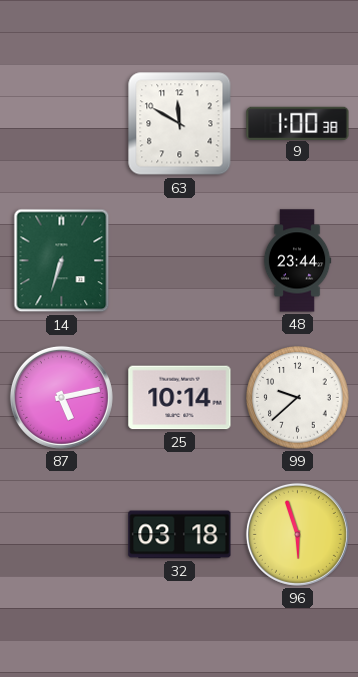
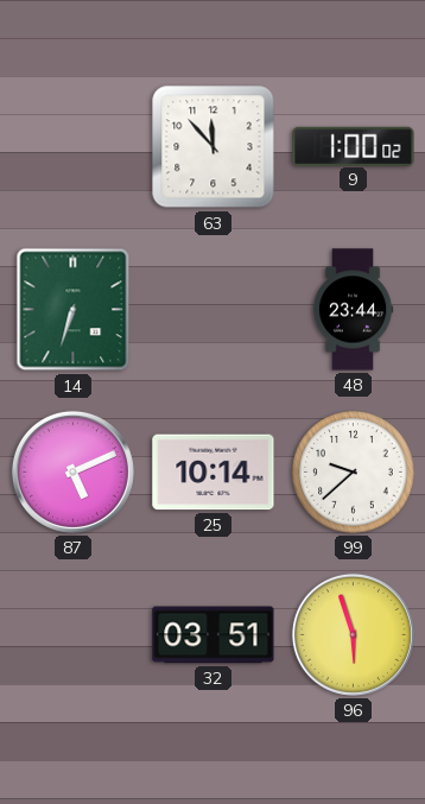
63: 11:50 -> 11:53
9: 1:00:38 -> 1:00:02
87: 5:13 -> 5:11
32: 03:18 -> 03:51
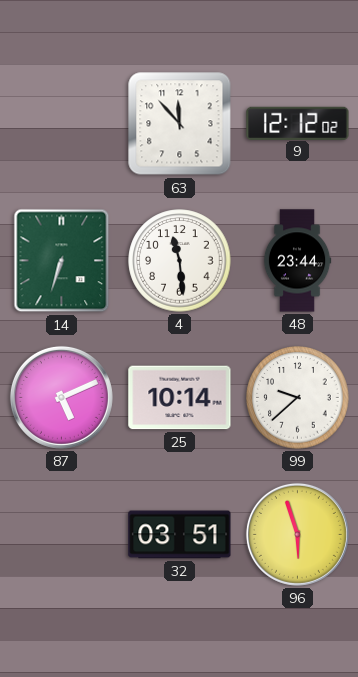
9: 1:00 -> 12:12
4: none -> 11:29
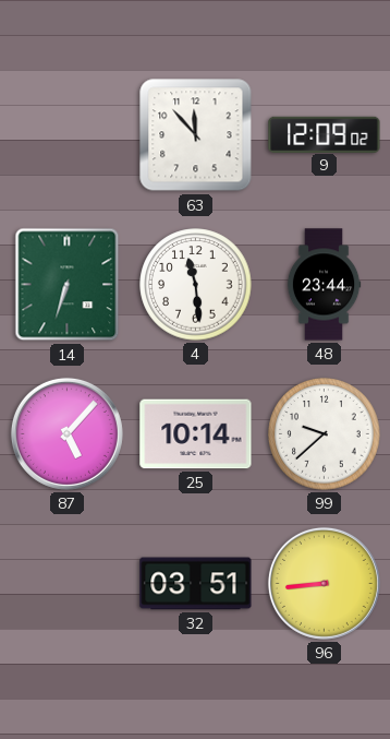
9: 12:12 -> 12:09
87: 5:11 -> 5:07
96: 5:57 -> 8:44
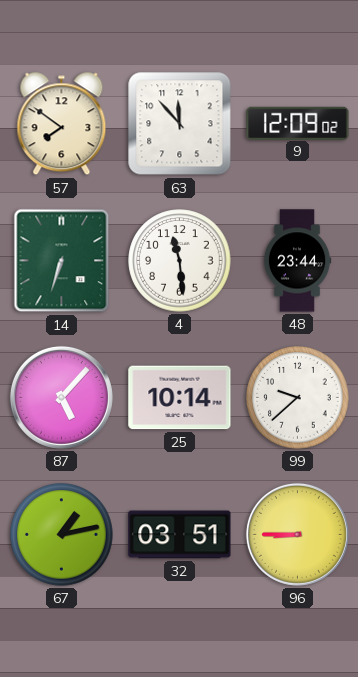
57: none -> 7:51
67: none -> 1:13
96: 8:44 -> 8:45
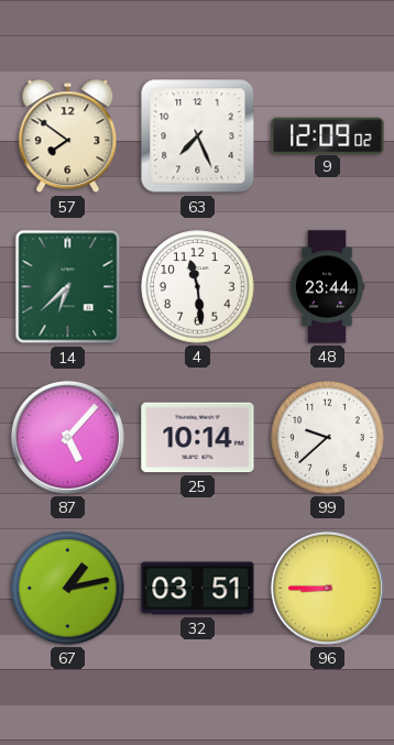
63: 11:53 -> 7:26
14: 6:33 -> 6:38
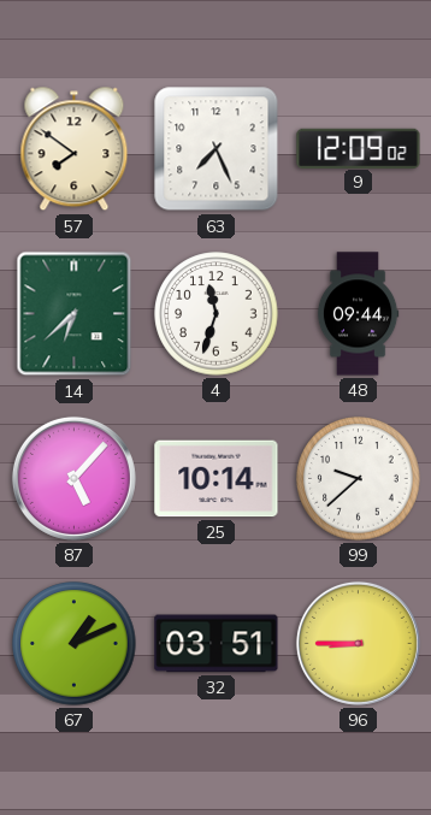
4: 11:29 -> 11:33
48: 23:44 -> 09:44
67: 1:13 -> 1:11
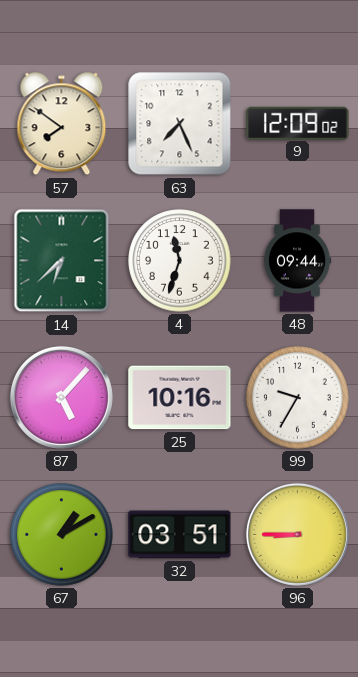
25: 10:14 -> 10:16
99: 9:38 -> 9:35
67: 1:11 -> 1:10
